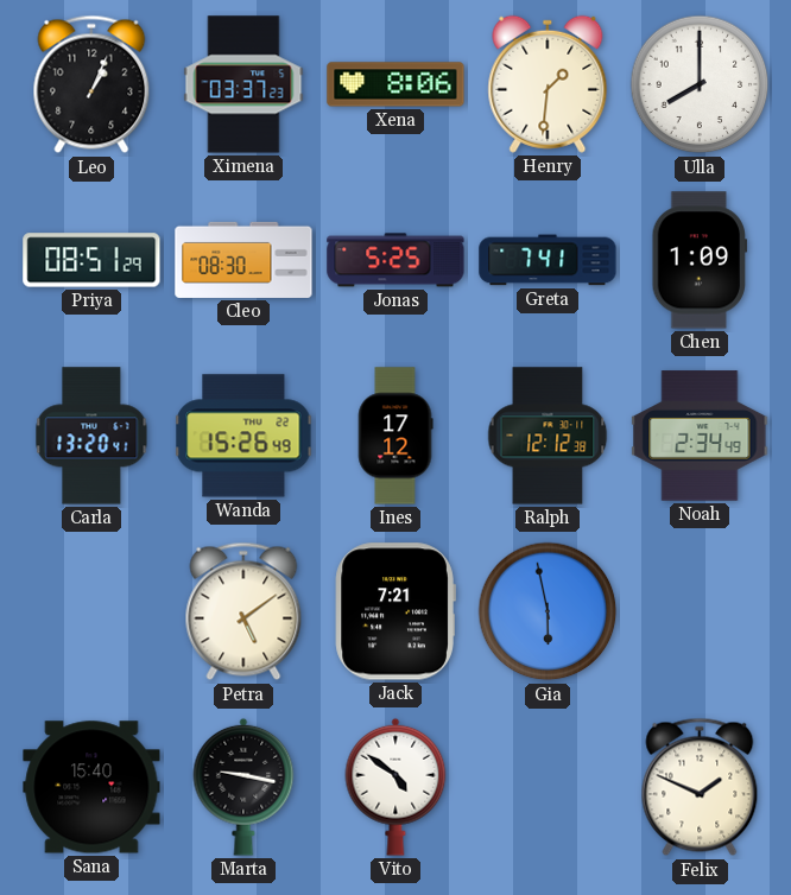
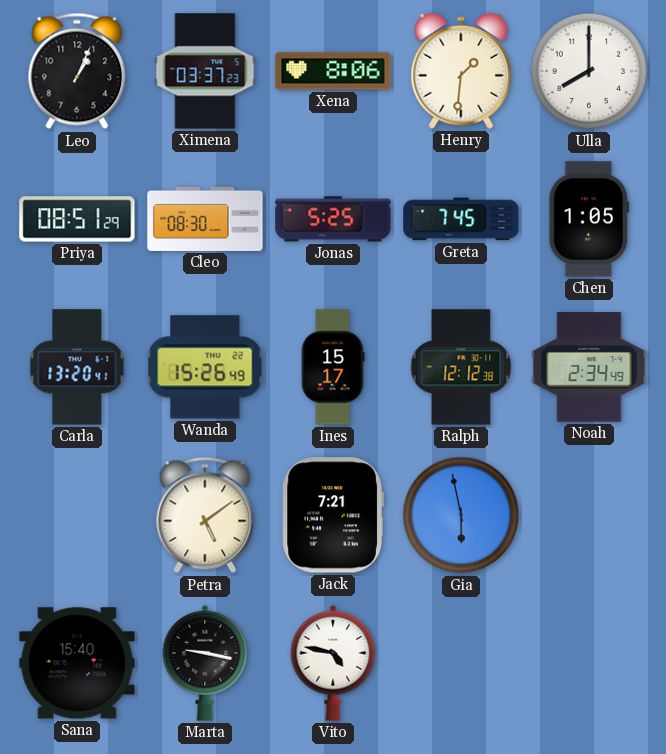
Greta: 7:41 -> 7:45
Chen: 1:09 -> 1:05
Ines: 17:12 -> 15:17
Vito: 4:51 -> 4:47
Felix: 1:49 -> none
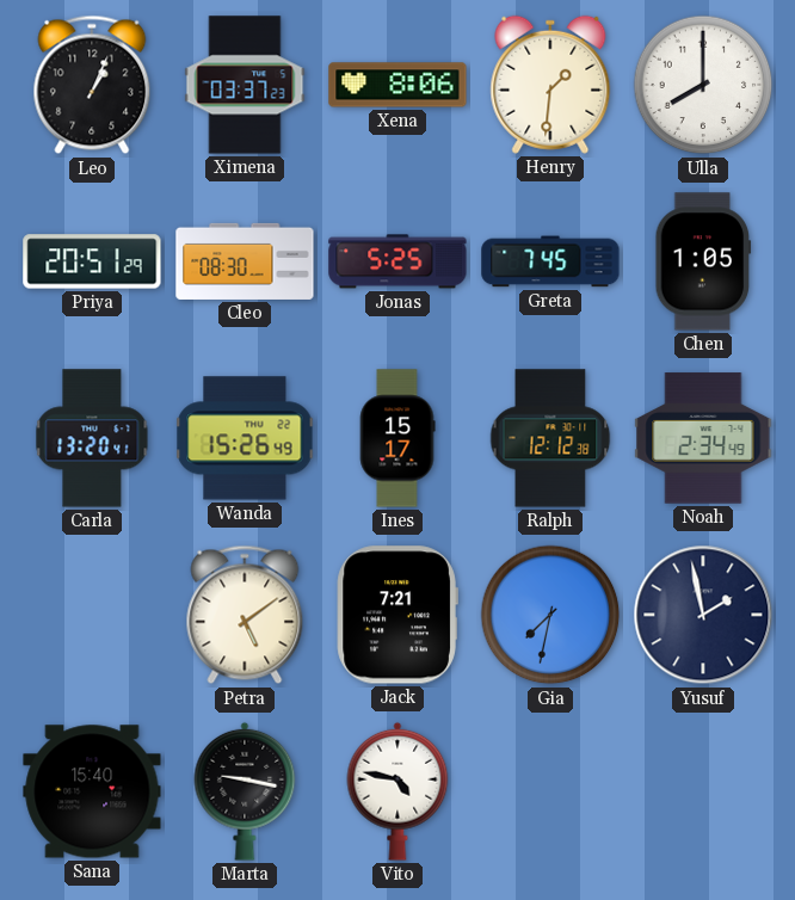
Priya: 08:51 -> 20:51
Gia: 5:58 -> 7:32
Yusuf: none -> 1:58
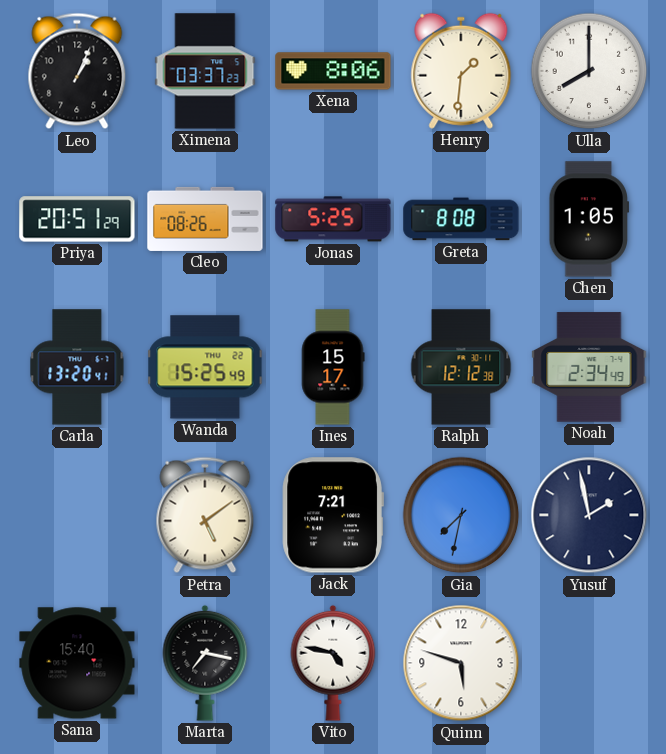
Cleo: 08:30 -> 08:26
Greta: 7:45 -> 8:08
Wanda: 15:26 -> 15:25
Marta: 9:17 -> 7:17
Quinn: none -> 5:48
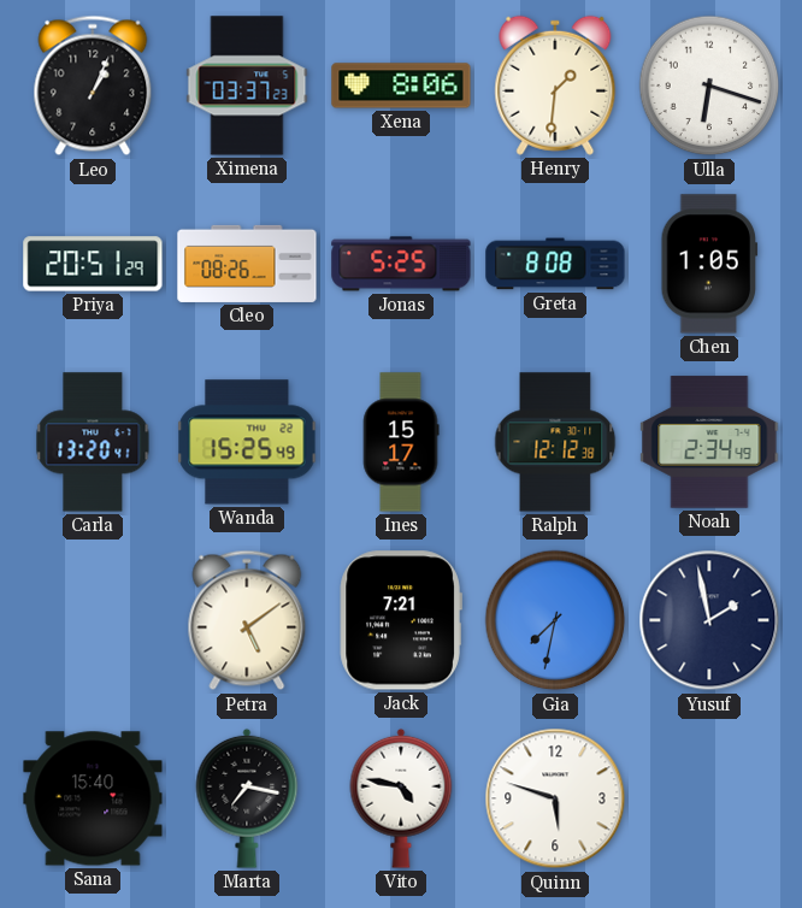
Ulla: 8:00 -> 6:18
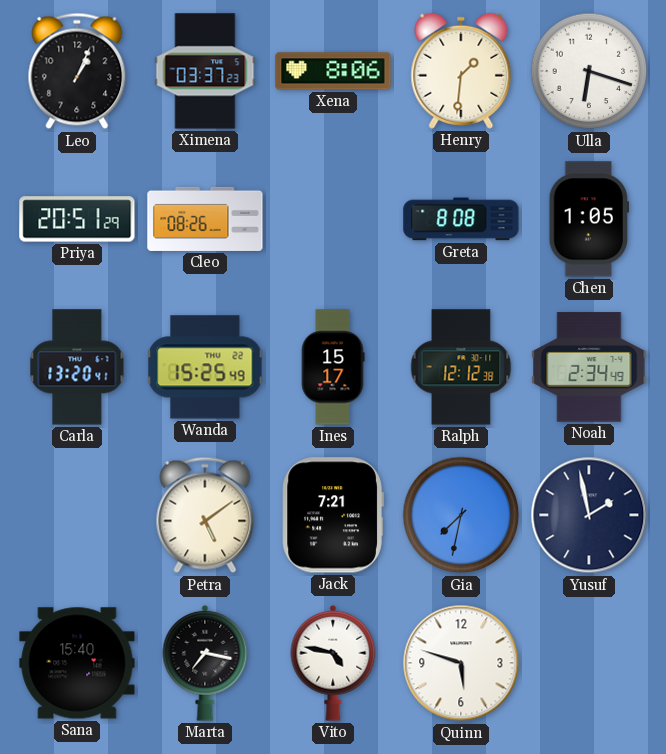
Jonas: 5:25 -> none
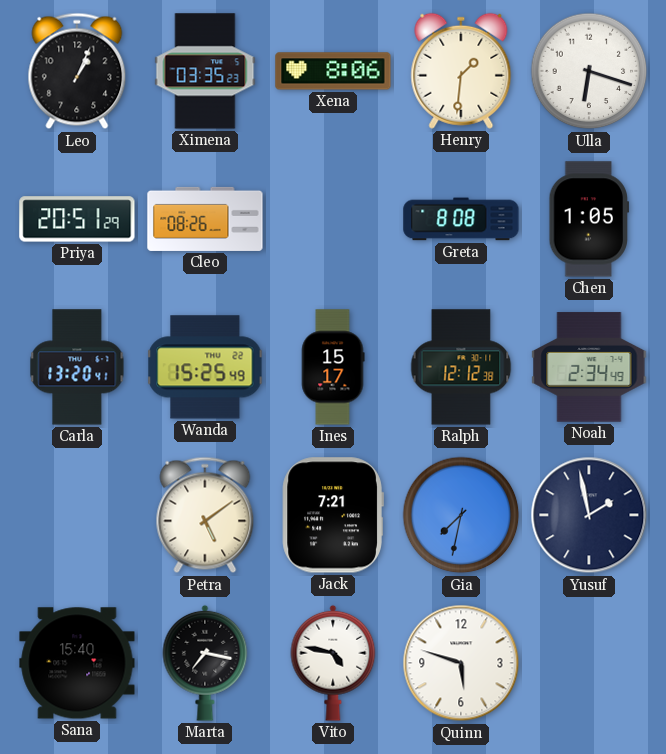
Ximena: 03:37 -> 03:35
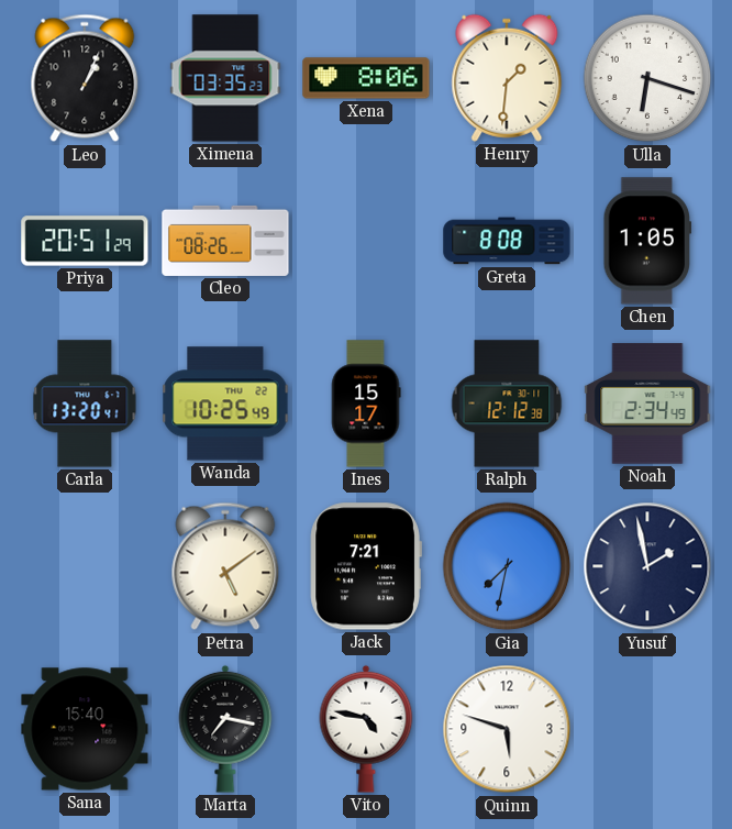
Wanda: 15:25 -> 10:25
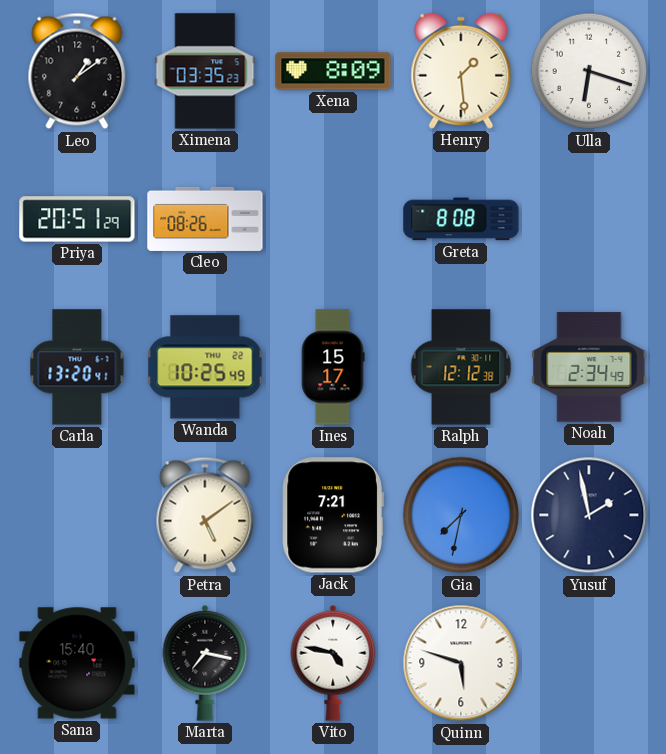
Leo: 1:04 -> 1:09
Xena: 8:06 -> 8:09
Henry: 1:31 -> 1:29
Chen: 1:05 -> none
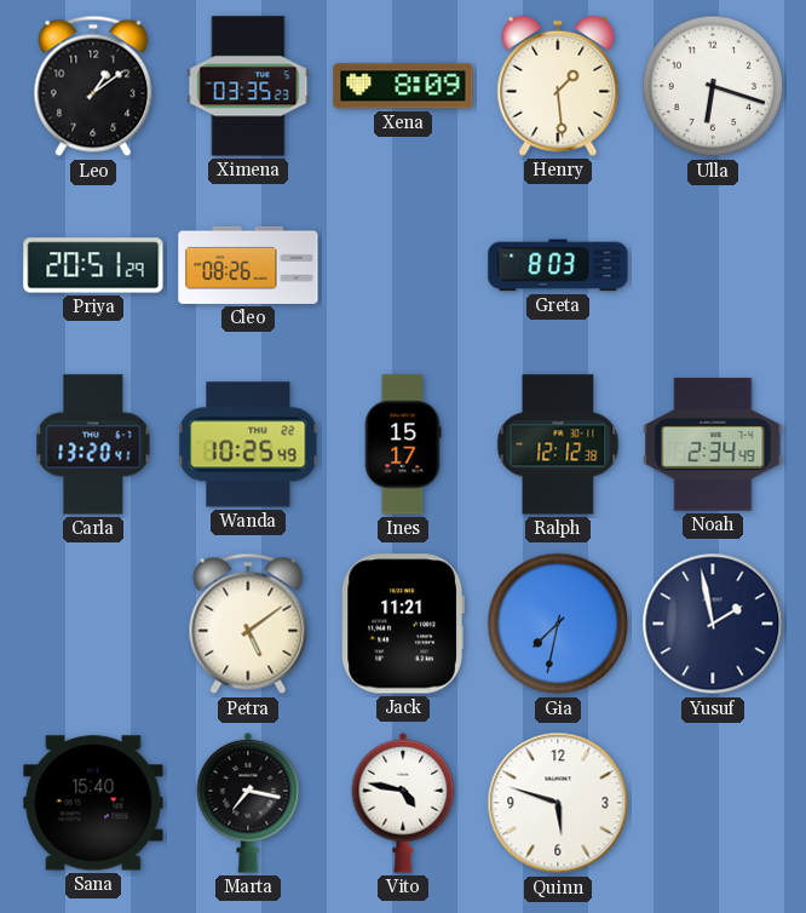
Greta: 8:08 -> 8:03
Jack: 7:21 -> 11:21
